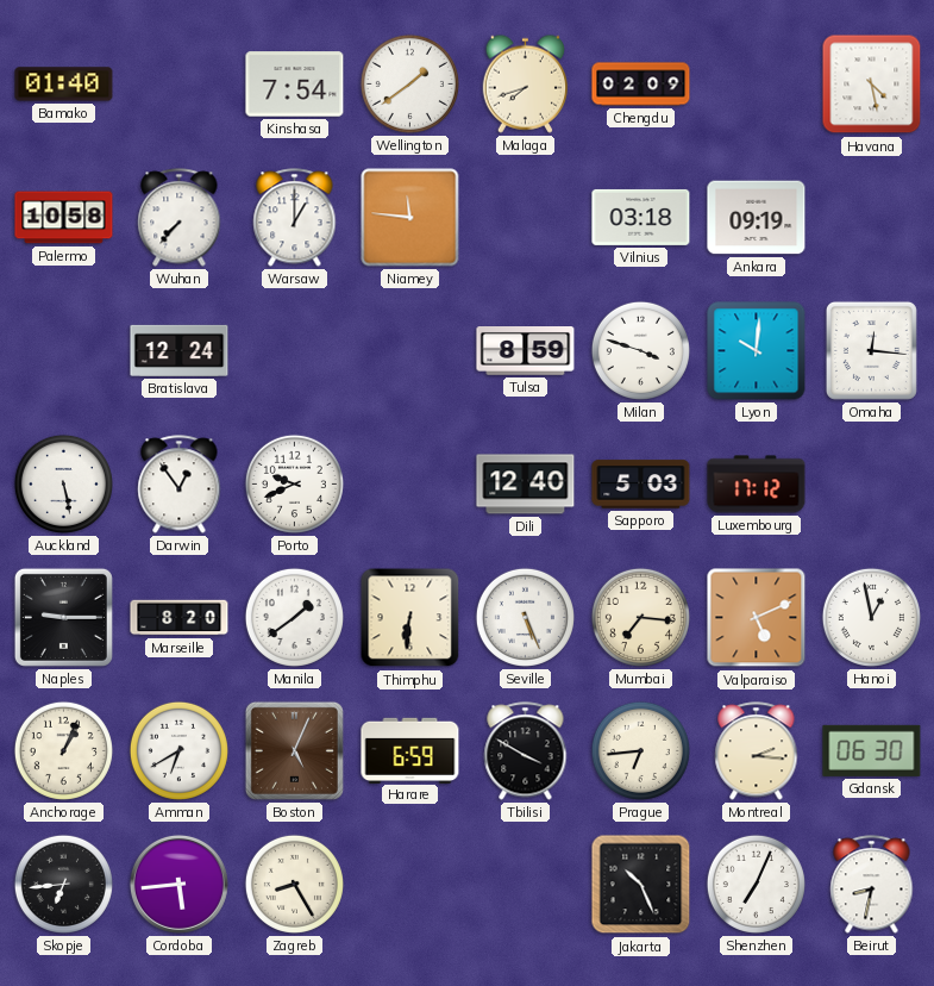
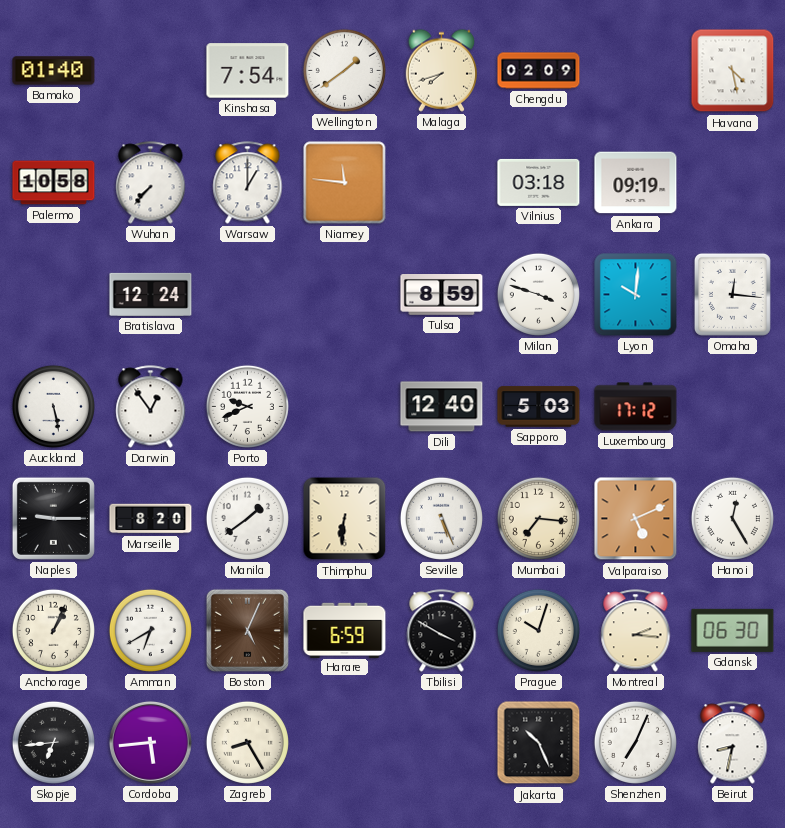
Hanoi: 12:58 -> 12:25
Prague: 6:44 -> 10:03
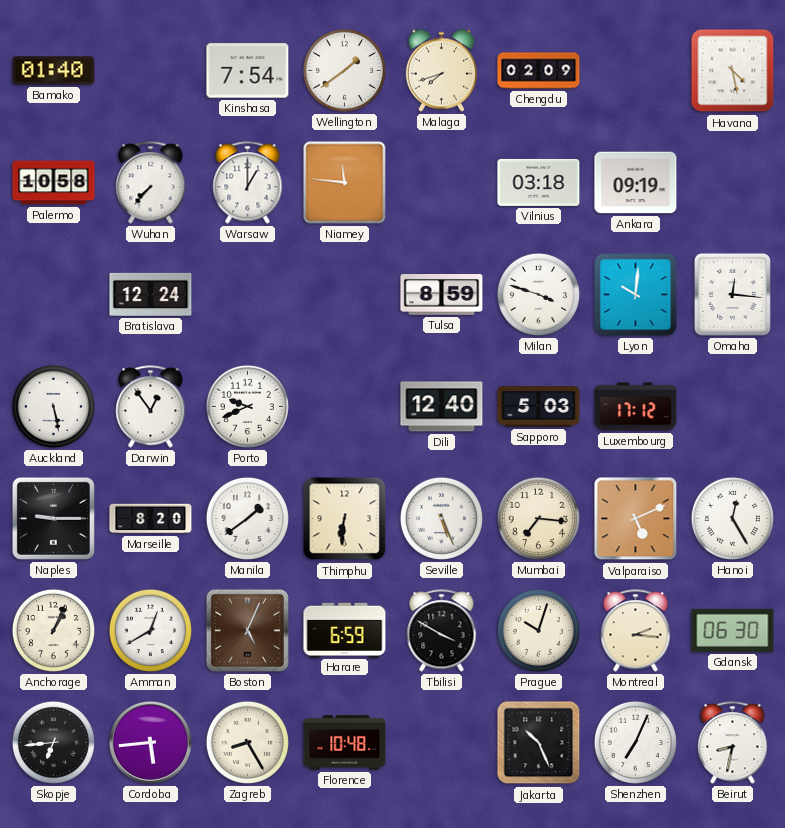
Amman: 6:40 -> 12:40
Florence: none -> 10:48
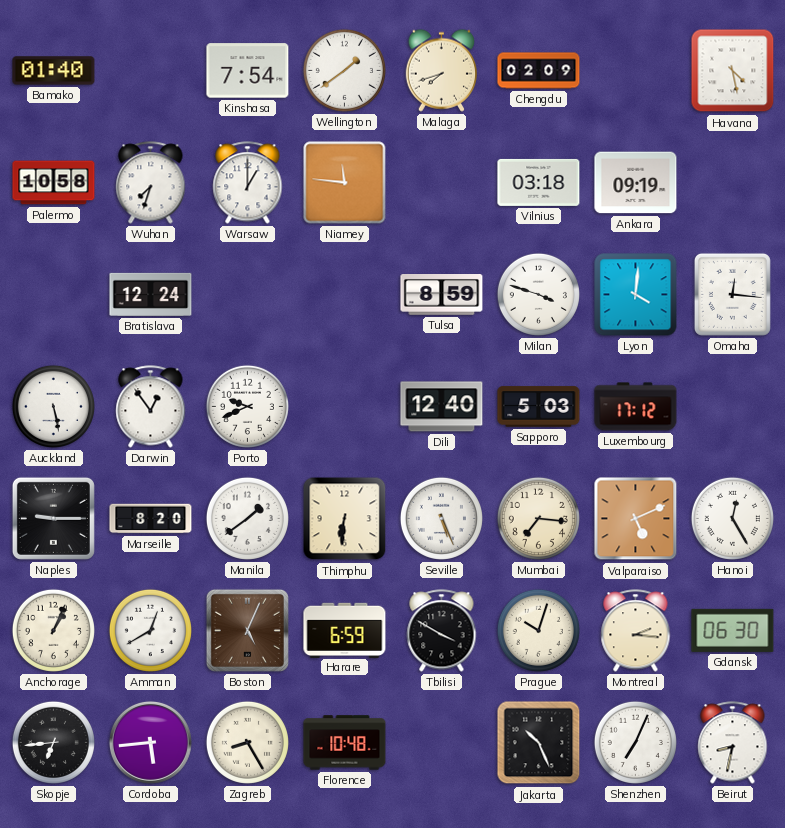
Wuhan: 7:37 -> 7:33
Lyon: 10:01 -> 4:01
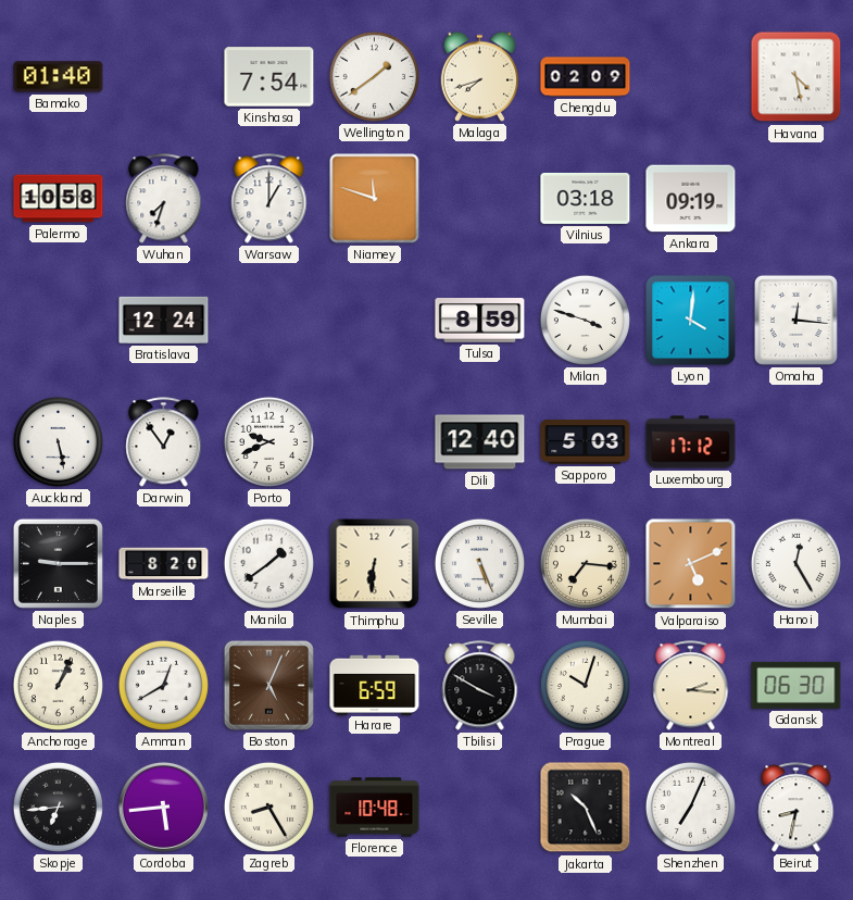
Niamey: 11:46 -> 11:48
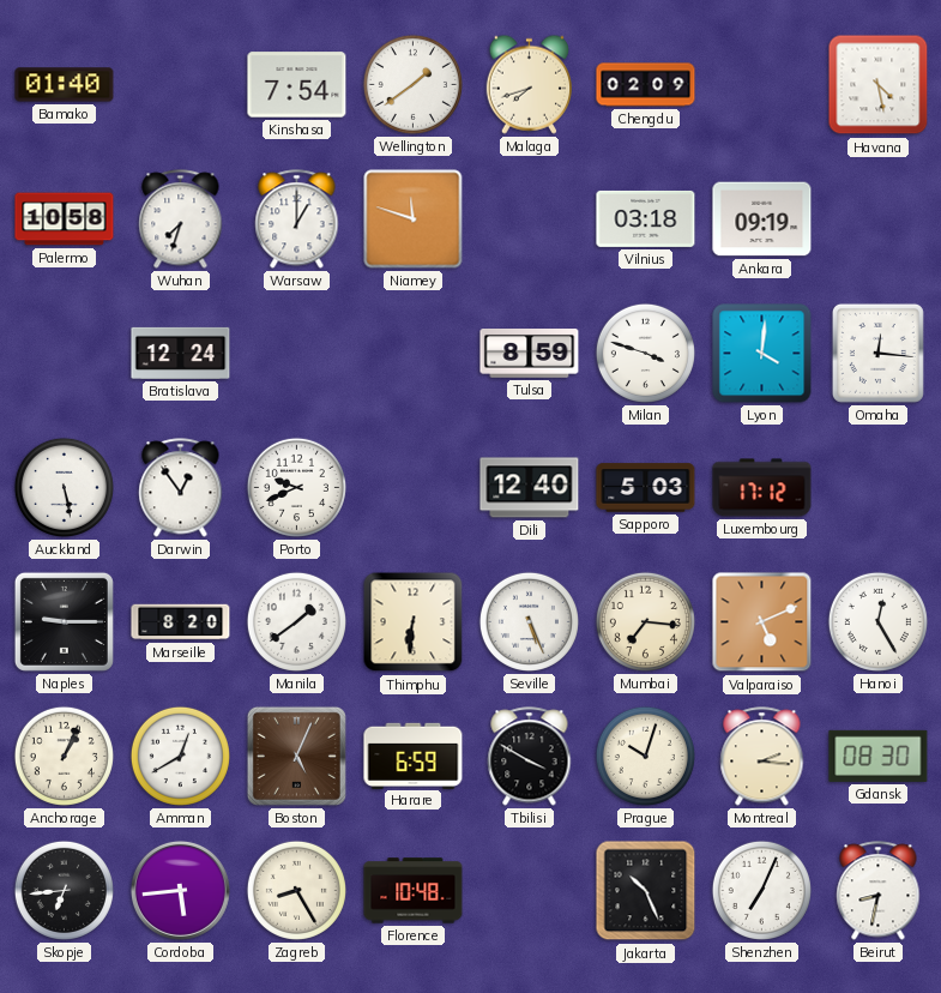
Gdansk: 06:30 -> 08:30
